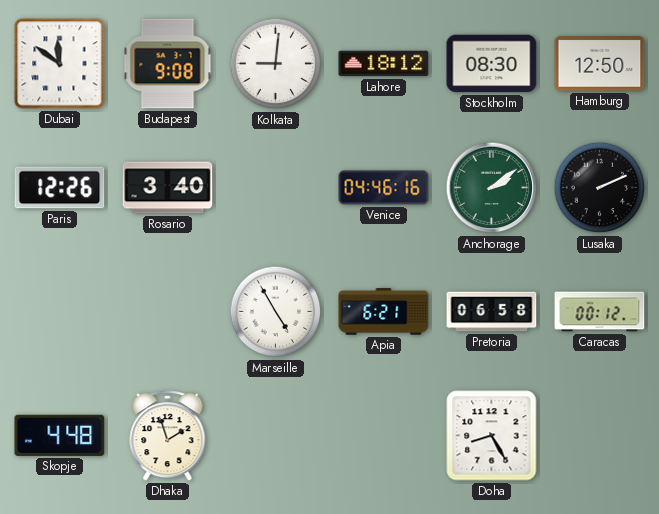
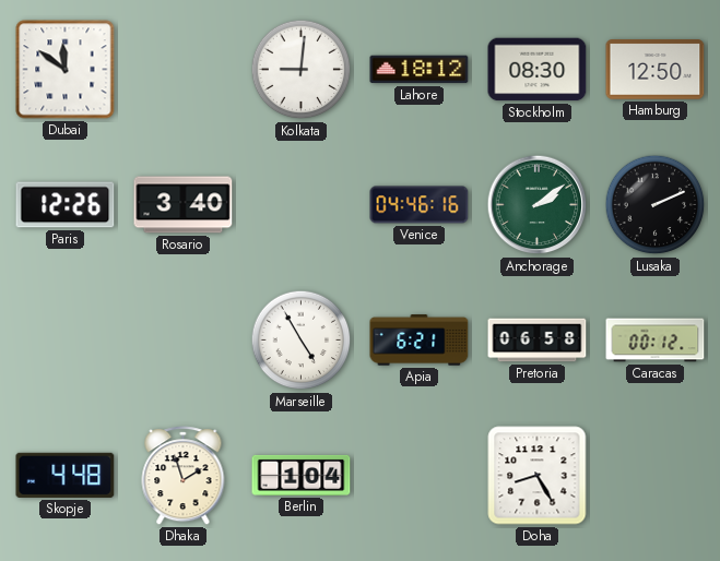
Budapest: 9:08 -> none
Berlin: none -> 1:04
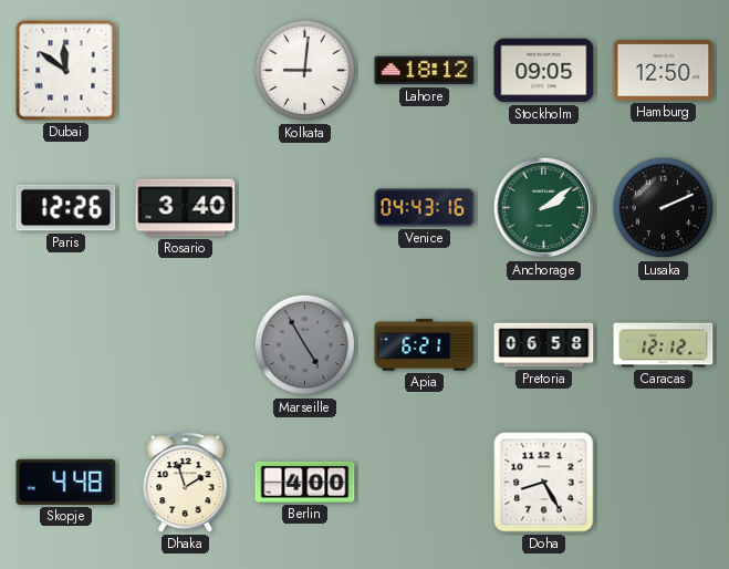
Stockholm: 08:30 -> 09:05
Venice: 04:46 -> 04:43
Marseille dial: white -> grey
Caracas: 00:12 -> 12:12
Berlin: 1:04 -> 4:00
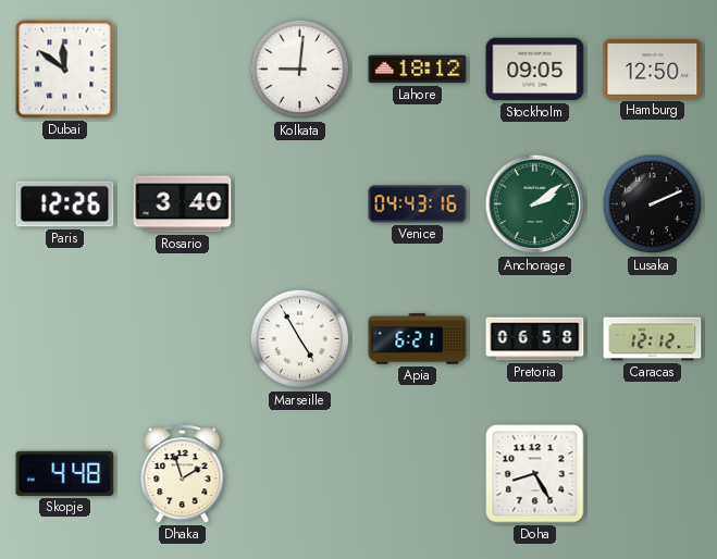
Marseille dial: grey -> white
Berlin: 4:00 -> none
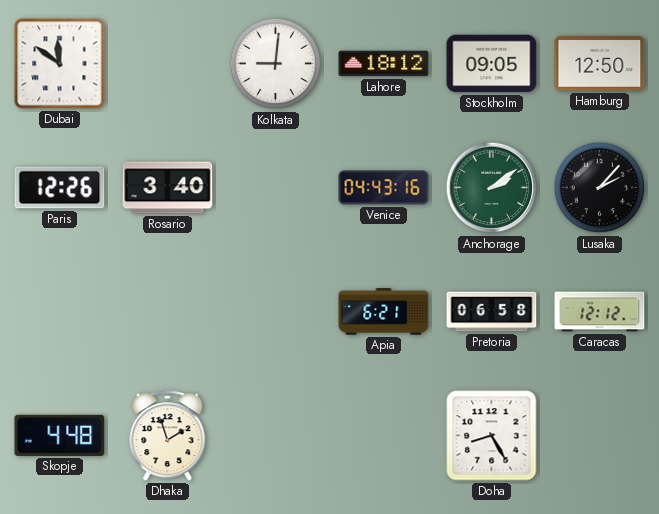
Lusaka: 2:11 -> 2:07
Marseille: 4:55 -> none
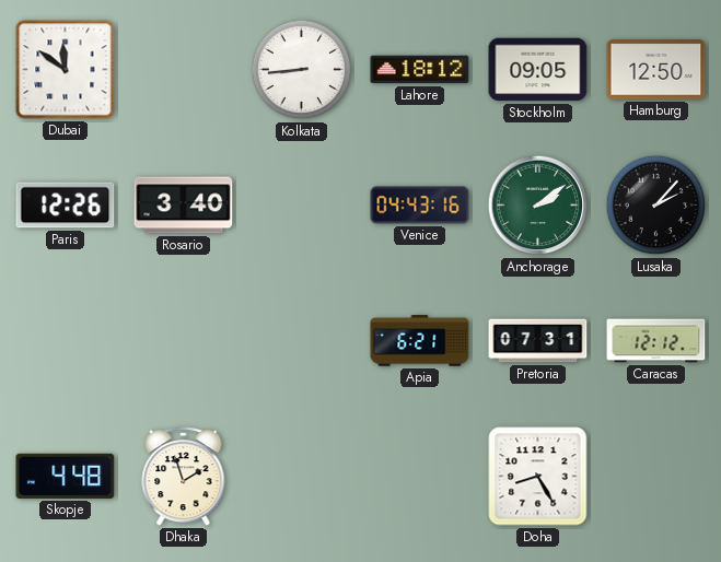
Kolkata: 9:01 -> 8:44
Pretoria: 06:58 -> 07:31
